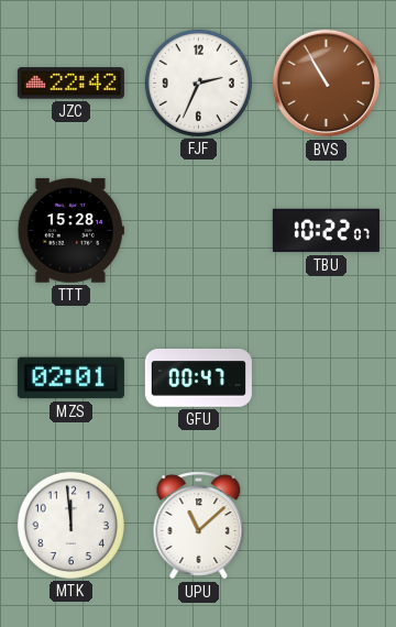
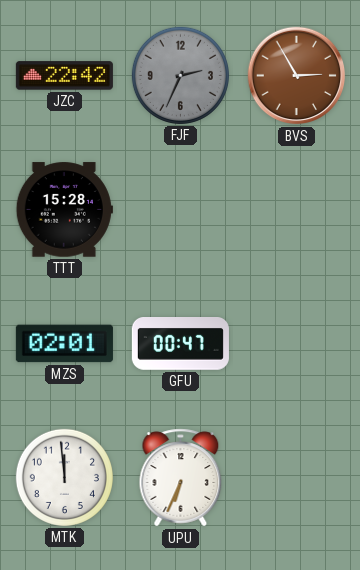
FJF dial: white -> grey
BVS: 10:55 -> 2:55
TBU: 10:22 -> none
UPU: 11:08 -> 6:34
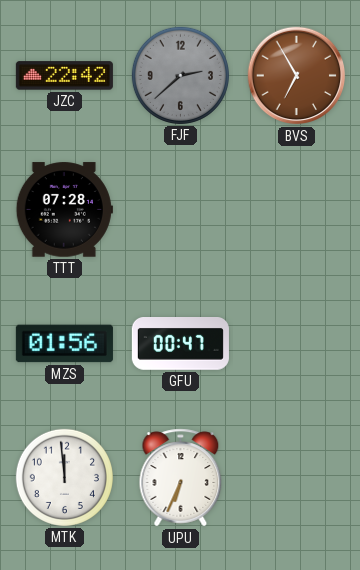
FJF: 2:34 -> 2:38
BVS: 2:55 -> 6:55
TTT: 15:28 -> 07:28
MZS: 02:01 -> 01:56
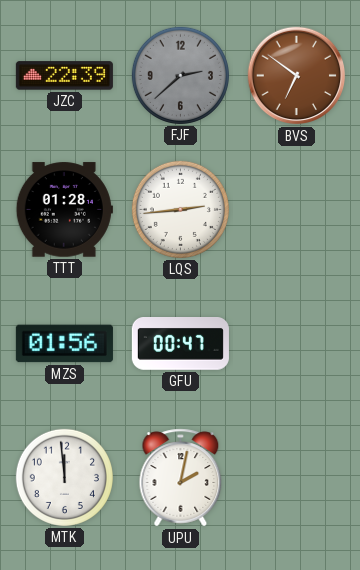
JZC: 22:42 -> 22:39
BVS: 6:55 -> 6:51
TTT: 07:28 -> 01:28
LQS: none -> 2:44
UPU: 6:34 -> 2:02
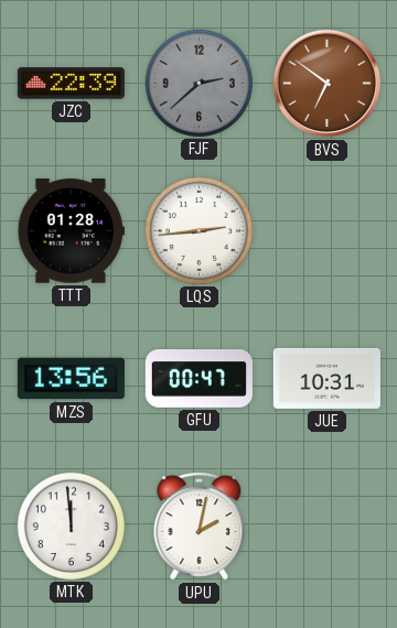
MZS: 01:56 -> 13:56
JUE: none -> 10:31
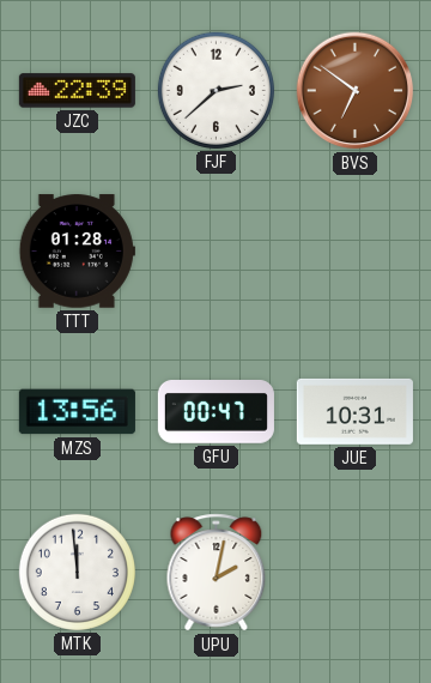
FJF dial: grey -> white
LQS: 2:44 -> none
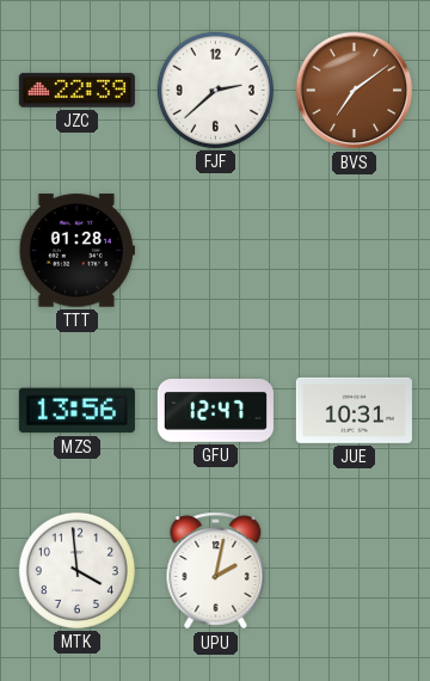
BVS: 6:51 -> 7:09
GFU: 00:47 -> 12:47
MTK: 11:59 -> 3:59
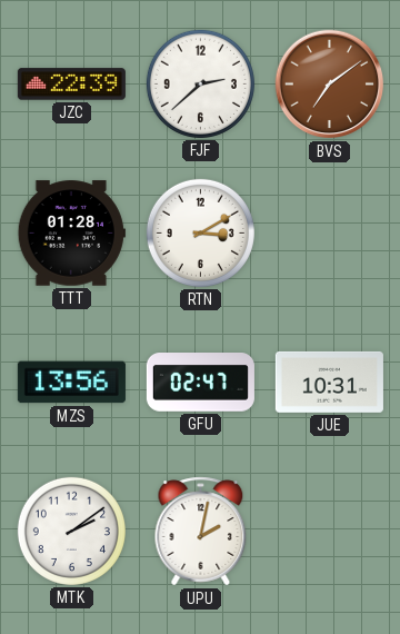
RTN: none -> 3:10
GFU: 12:47 -> 02:47
MTK: 3:59 -> 2:09
